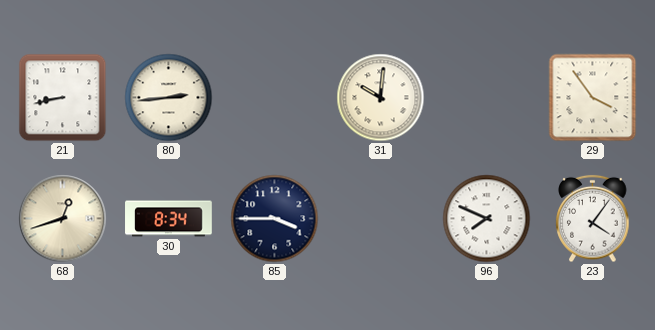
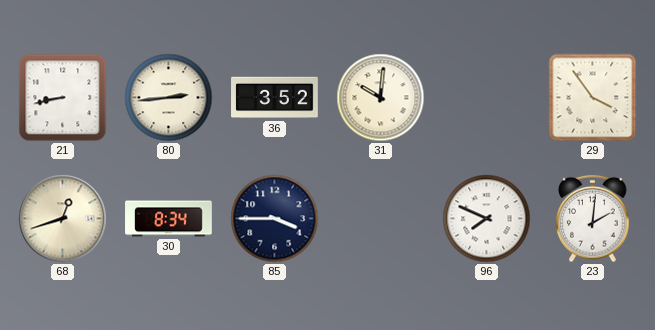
36: none -> 3:52
23: 4:06 -> 2:01
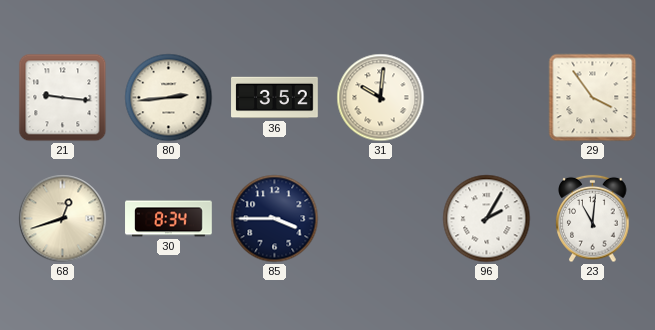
21: 8:43 -> 9:16
96: 7:49 -> 2:05
23: 2:01 -> 11:01
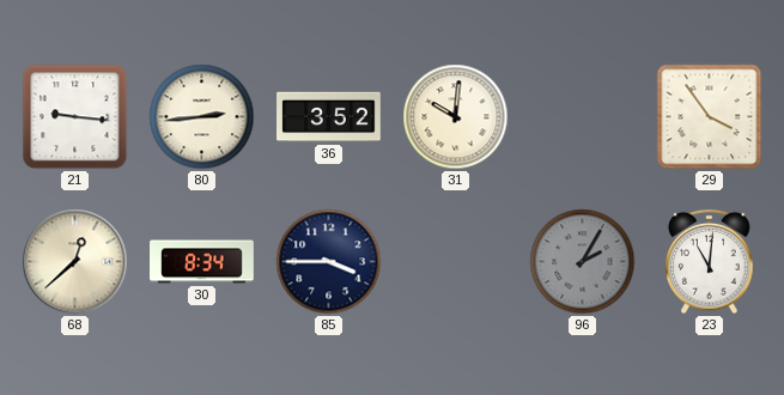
68: 12:42 -> 12:38
96 dial: white -> grey
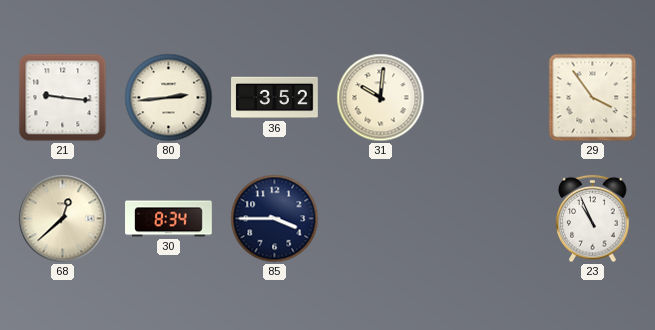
96: 2:05 -> none
23: 11:01 -> 10:56
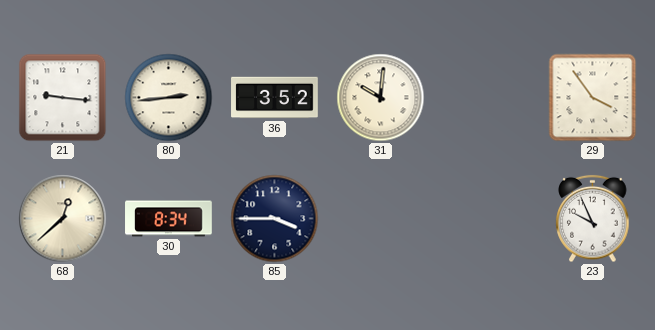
23: 10:56 -> 9:56
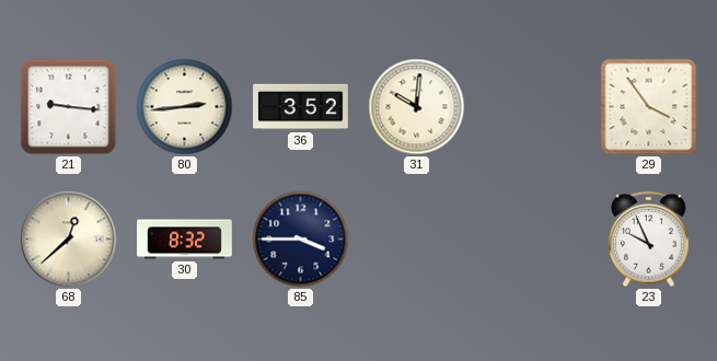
30: 8:34 -> 8:32
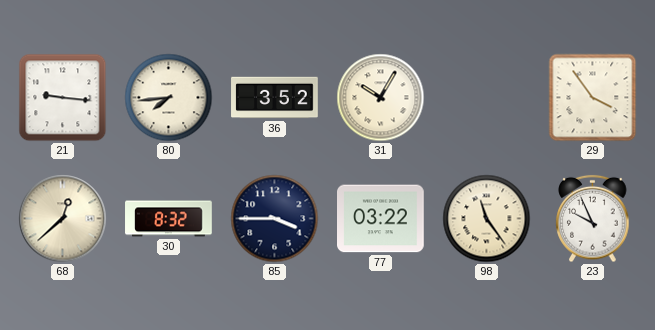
80: 2:44 -> 7:44
31: 10:01 -> 10:05
77: none -> 03:22
98: none -> 11:24
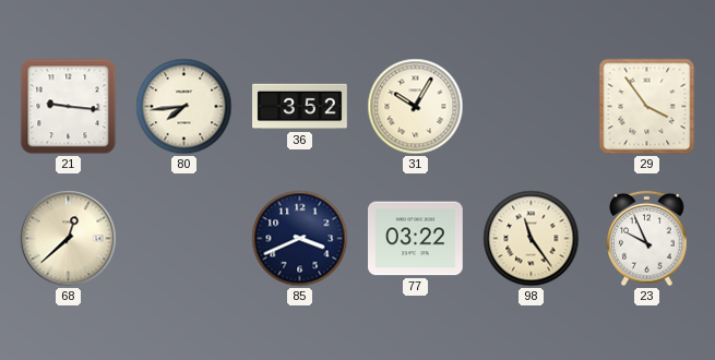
30: 8:32 -> none
85: 3:45 -> 3:41
